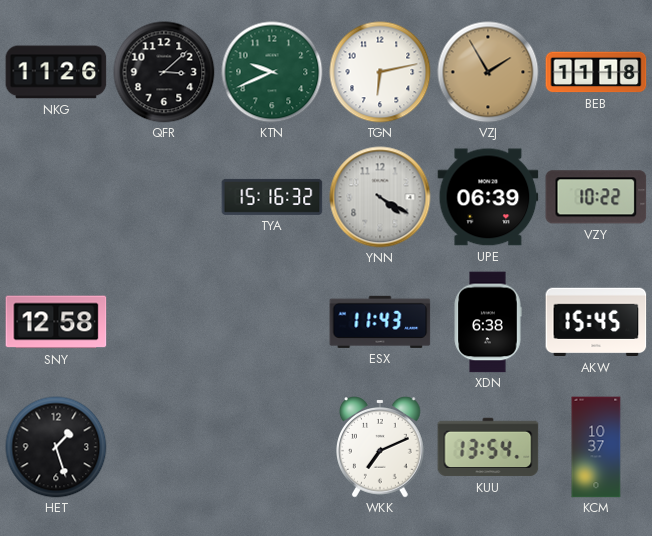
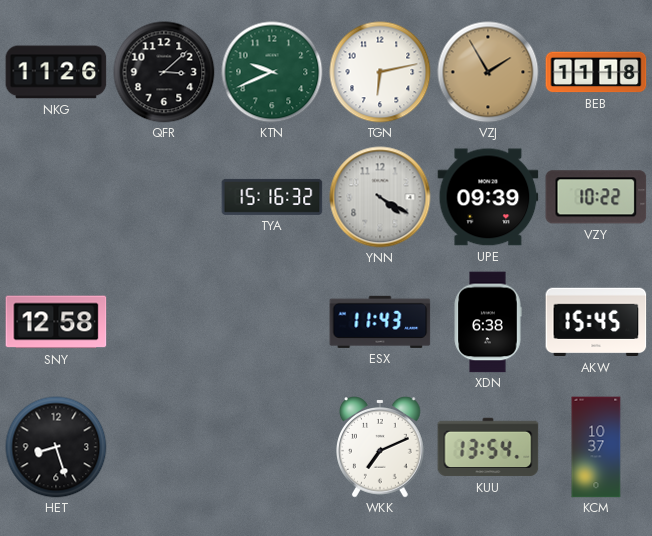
UPE: 06:39 -> 09:39
HET: 1:27 -> 8:27
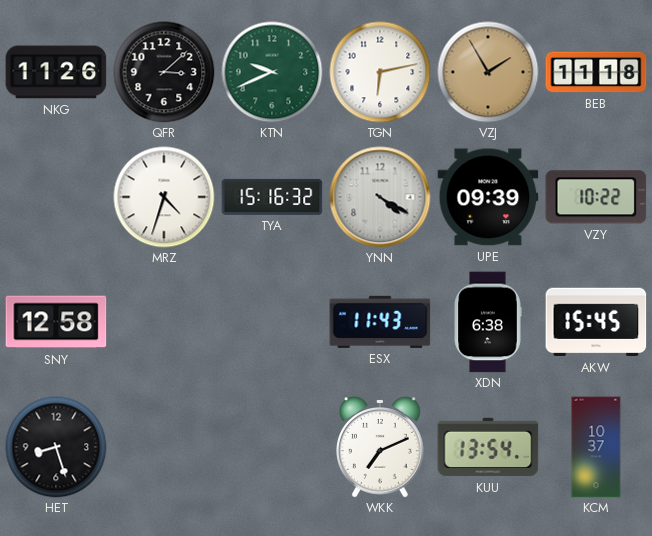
MRZ: none -> 4:33
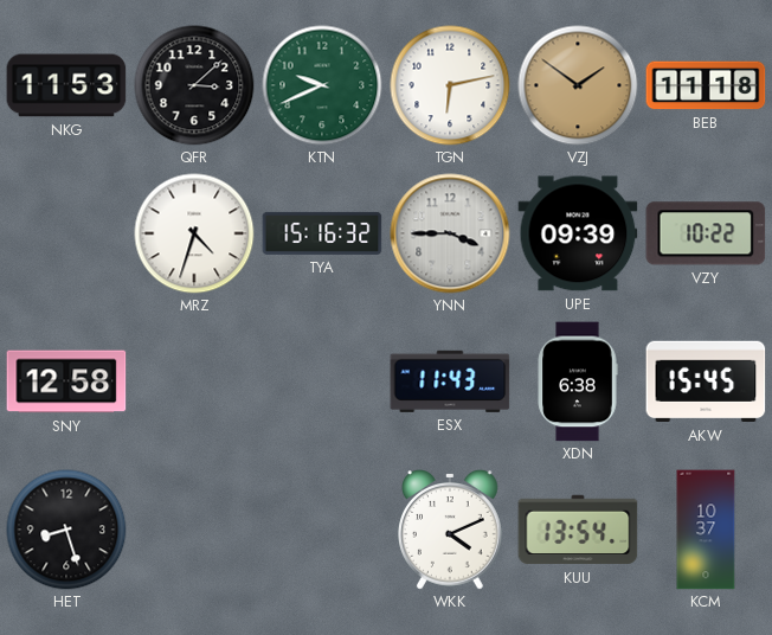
NKG: 11:26 -> 11:53
VZJ: 1:55 -> 1:51
YNN: 4:20 -> 3:45
WKK: 7:11 -> 4:11
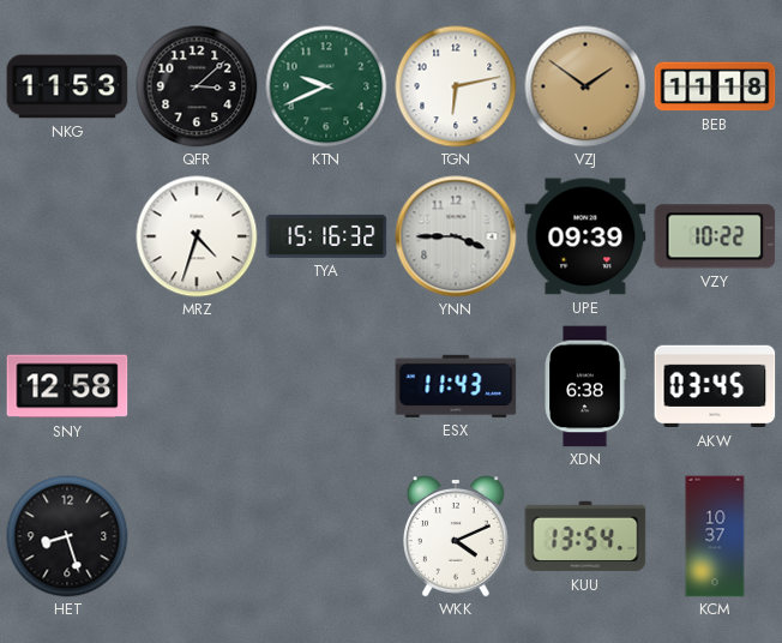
AKW: 15:45 -> 03:45
